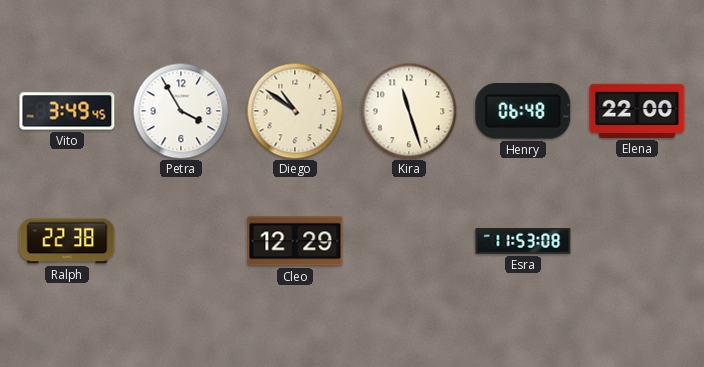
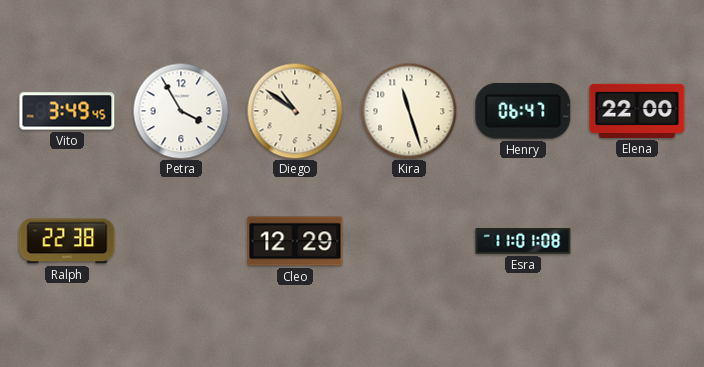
Henry: 06:48 -> 06:47
Esra: 11:53 -> 11:01
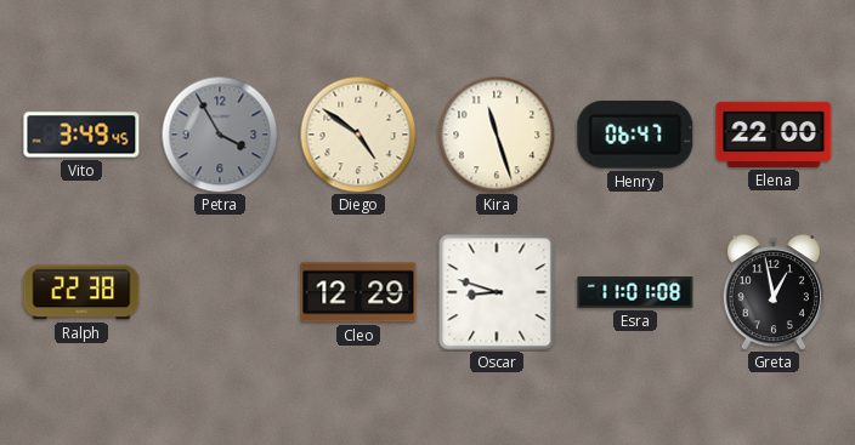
Petra dial: white -> grey
Diego: 10:51 -> 4:51
Oscar: none -> 8:48
Greta: none -> 12:58
